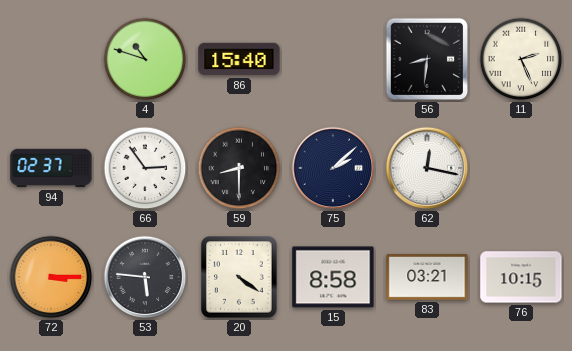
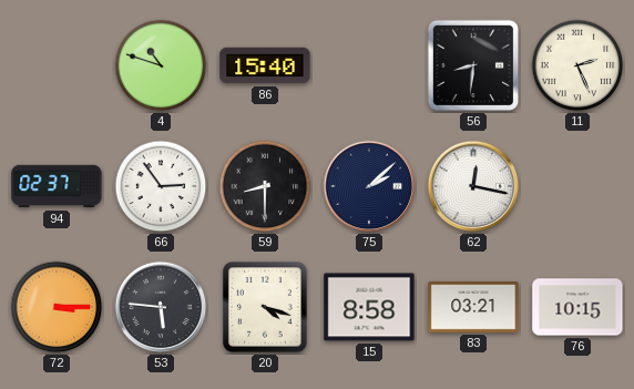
20: 4:21 -> 4:18
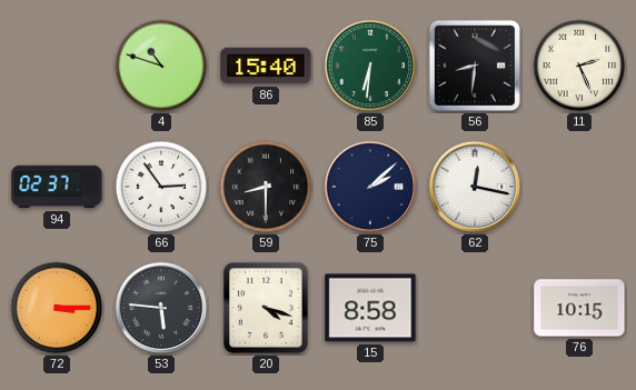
85: none -> 6:31
83: 03:21 -> none
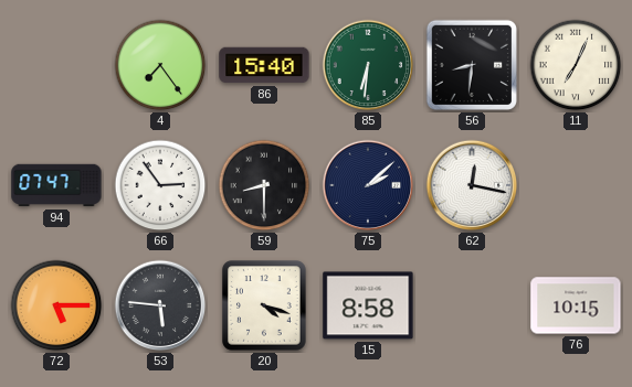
4: 10:48 -> 7:24
11: 2:26 -> 7:04
94: 02:37 -> 07:47
72: 3:15 -> 5:15
